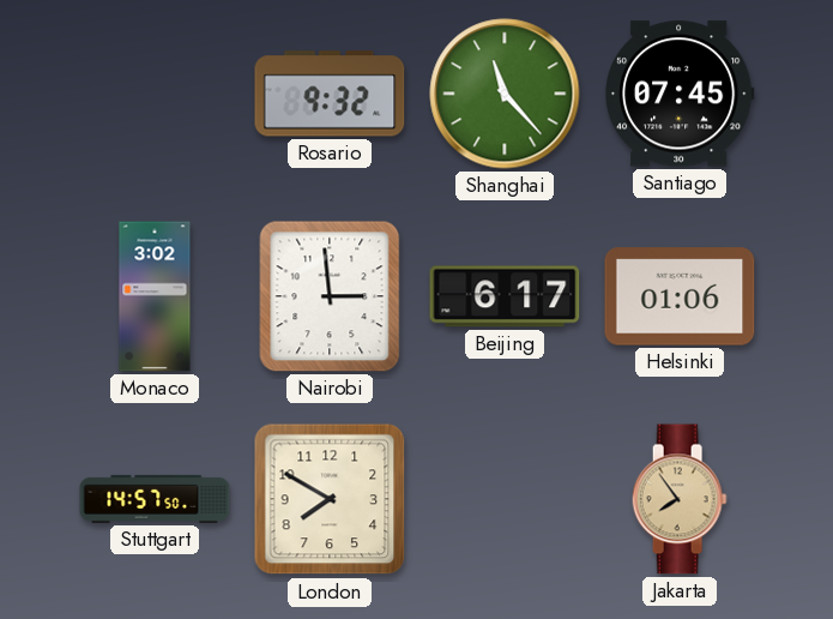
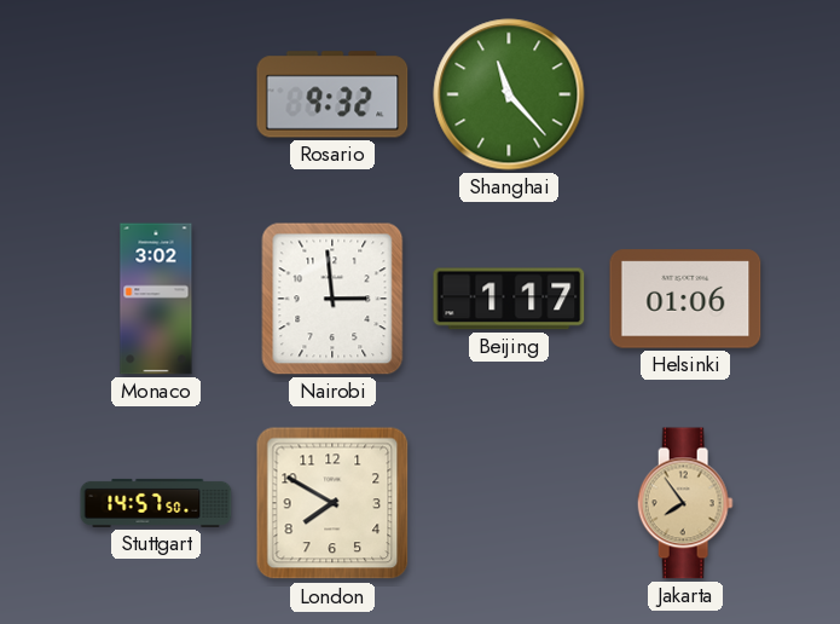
Santiago: 07:45 -> none
Beijing: 6:17 -> 1:17
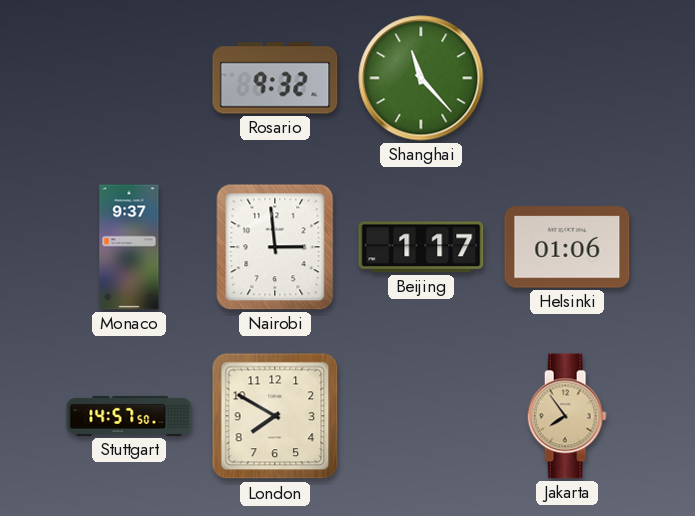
Monaco: 3:02 -> 9:37
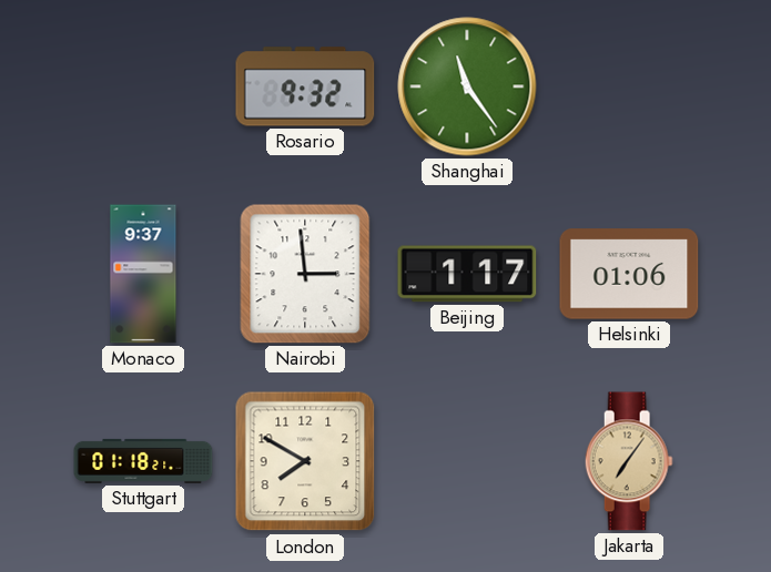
Shanghai: 11:23 -> 11:24
Stuttgart: 14:57 -> 01:18
Jakarta: 7:54 -> 7:06
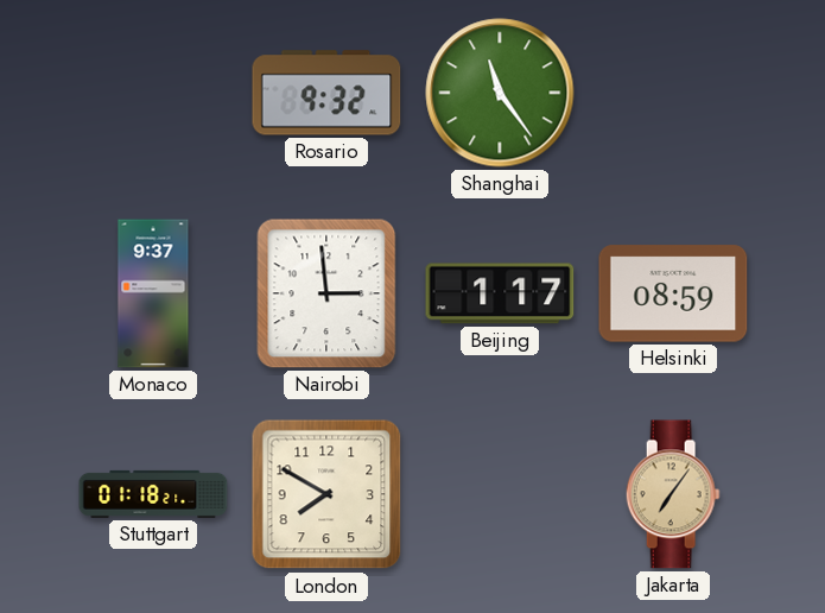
Helsinki: 01:06 -> 08:59
